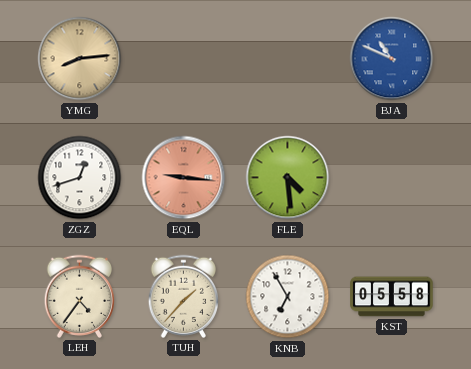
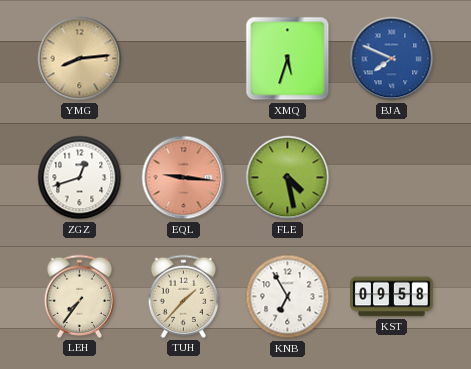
XMQ: none -> 5:33
BJA: 10:49 -> 7:49
FLE: 4:29 -> 4:28
LEH: 4:36 -> 7:36
KST: 05:58 -> 09:58
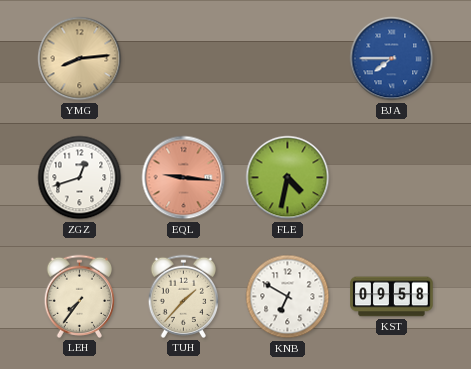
XMQ: 5:33 -> none
BJA: 7:49 -> 7:45
FLE: 4:28 -> 4:32
KNB: 6:55 -> 6:50
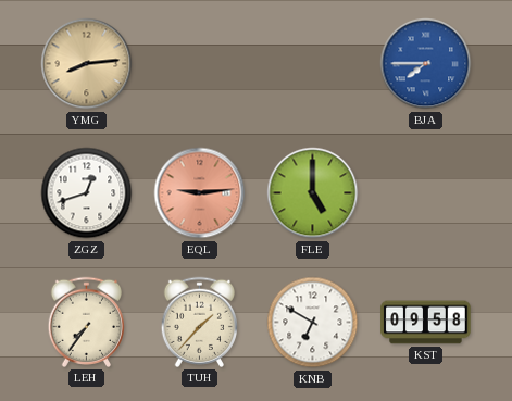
EQL: 9:16 -> 9:14
FLE: 4:32 -> 5:00
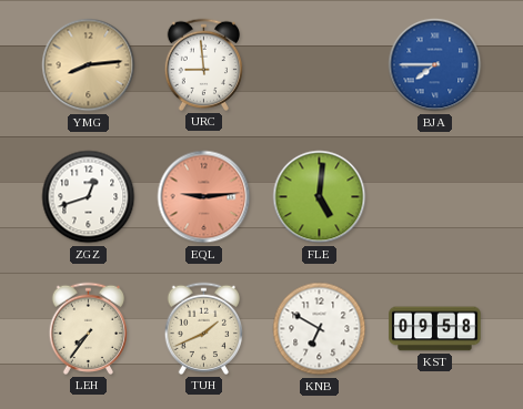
URC: none -> 8:59
FLE: 5:00 -> 5:01
TUH: 1:37 -> 1:41
